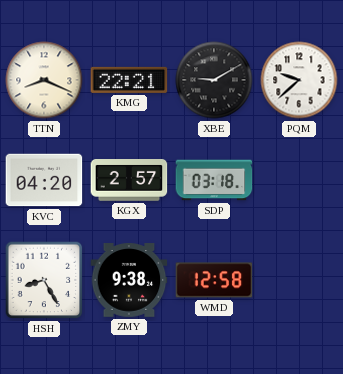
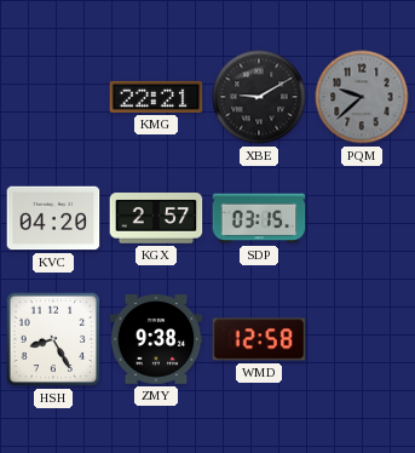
TTN: 8:19 -> none
PQM dial: white -> grey
SDP: 03:18 -> 03:15
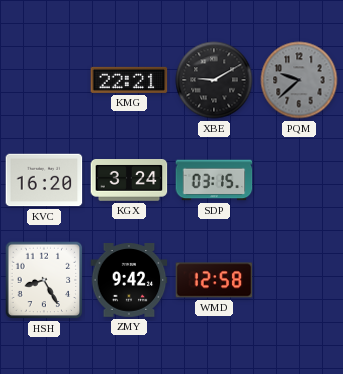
KVC: 04:20 -> 16:20
KGX: 2:57 -> 3:24
ZMY: 9:38 -> 9:42
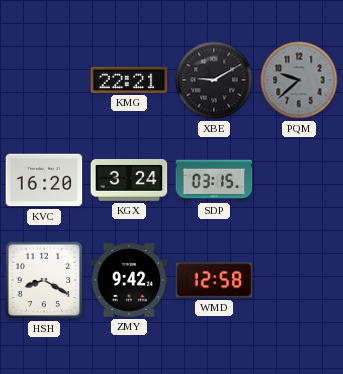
HSH: 8:25 -> 8:20
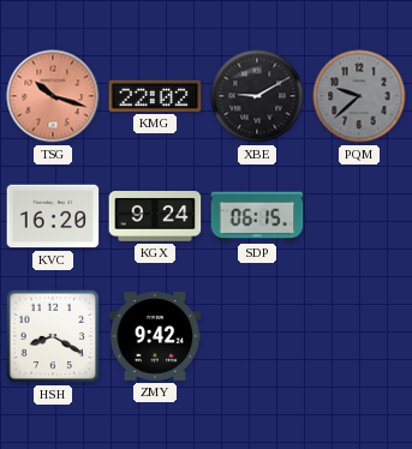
TSG: none -> 10:18
KMG: 22:21 -> 22:02
KGX: 3:24 -> 9:24
SDP: 03:15 -> 06:15
WMD: 12:58 -> none
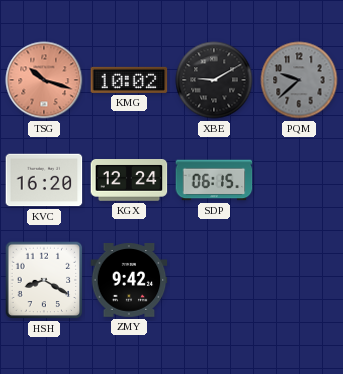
KMG: 22:02 -> 10:02
KGX: 9:24 -> 12:24
